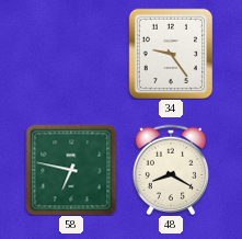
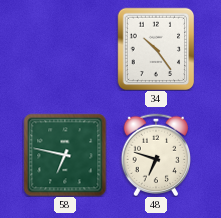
34: 9:24 -> 10:24
48: 8:20 -> 6:48
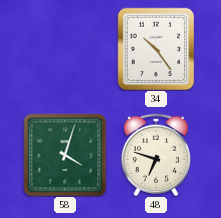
58: 6:47 -> 4:03
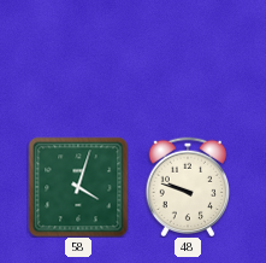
34: 10:24 -> none
48: 6:48 -> 9:48
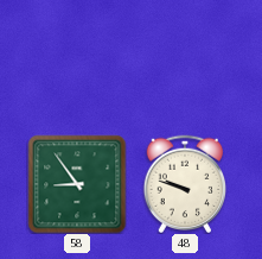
58: 4:03 -> 8:54
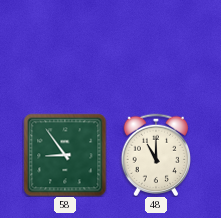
48: 9:48 -> 11:00
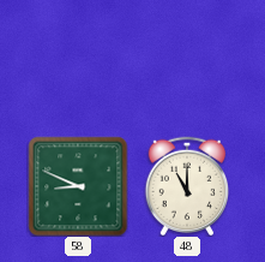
58: 8:54 -> 8:49
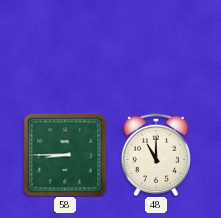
58: 8:49 -> 8:45
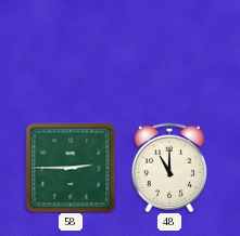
58: 8:45 -> 2:45
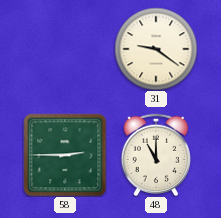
31: none -> 9:21
